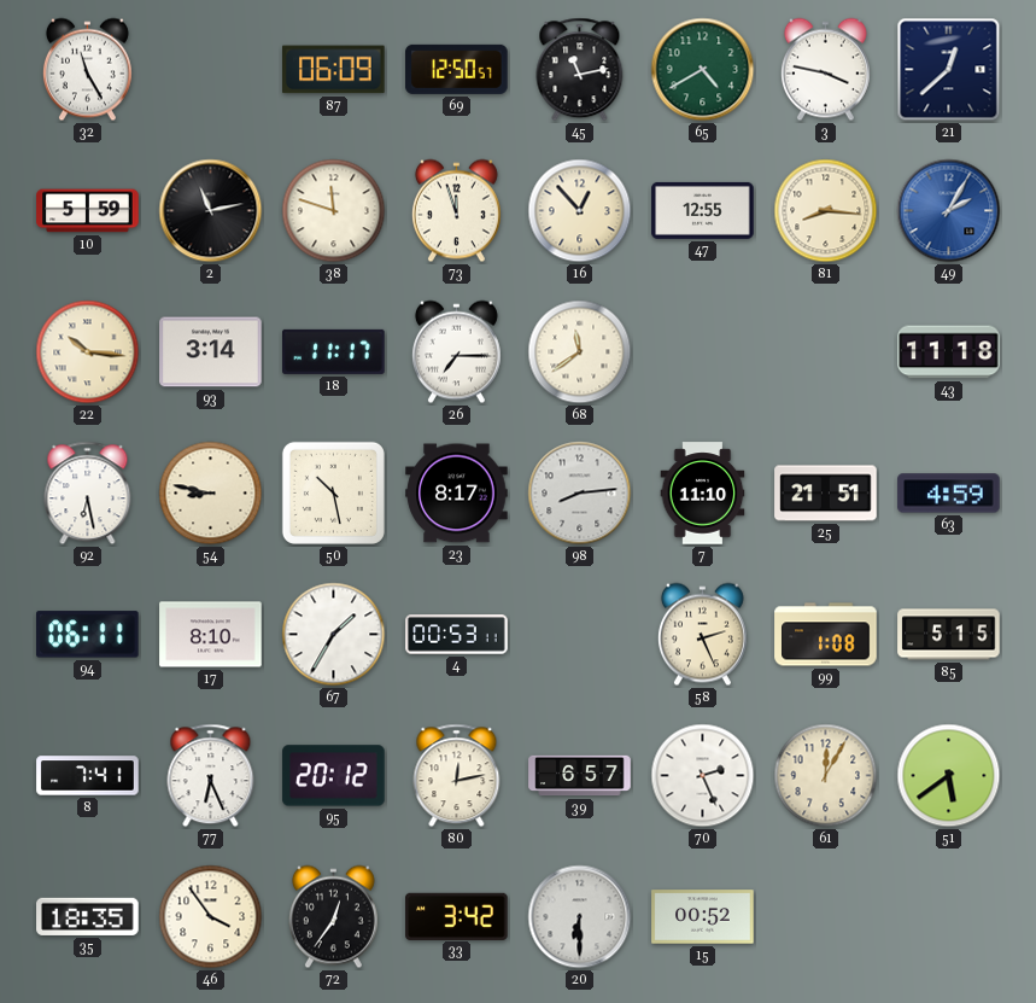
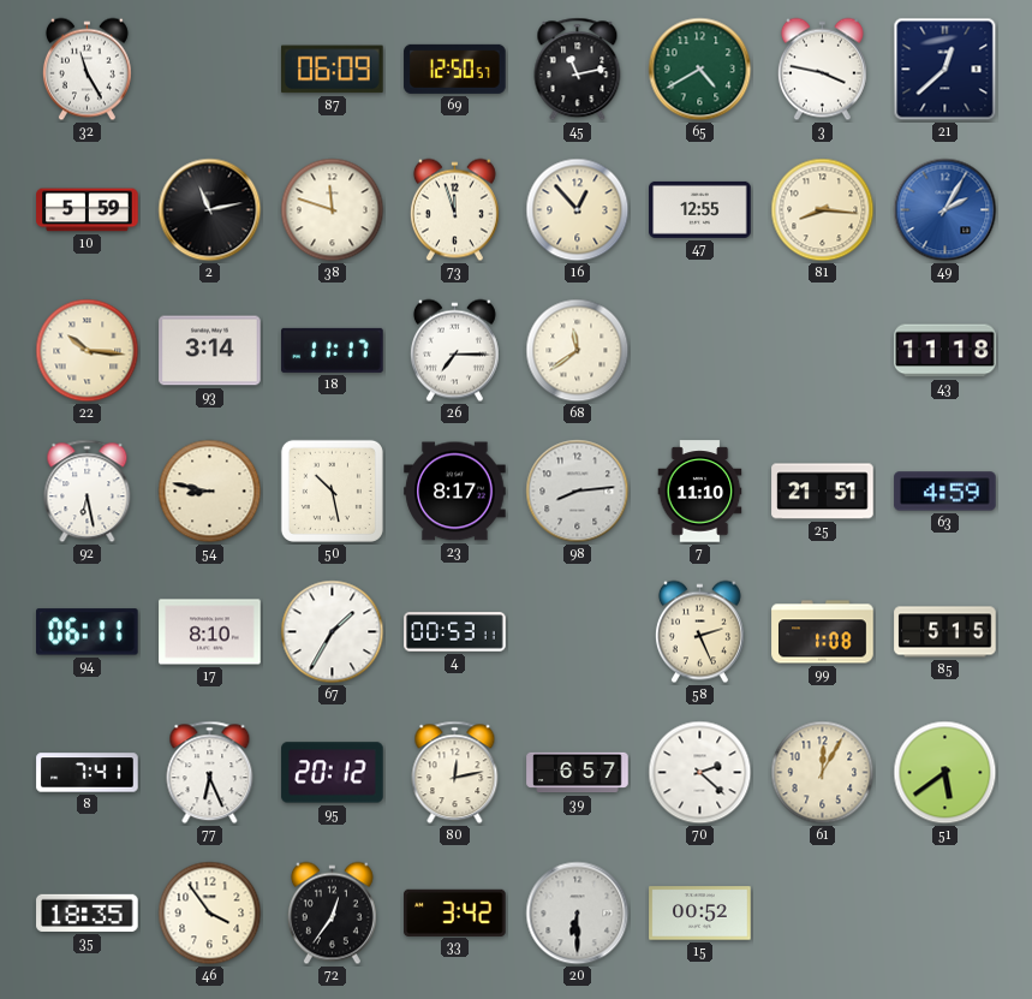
70: 2:26 -> 2:22
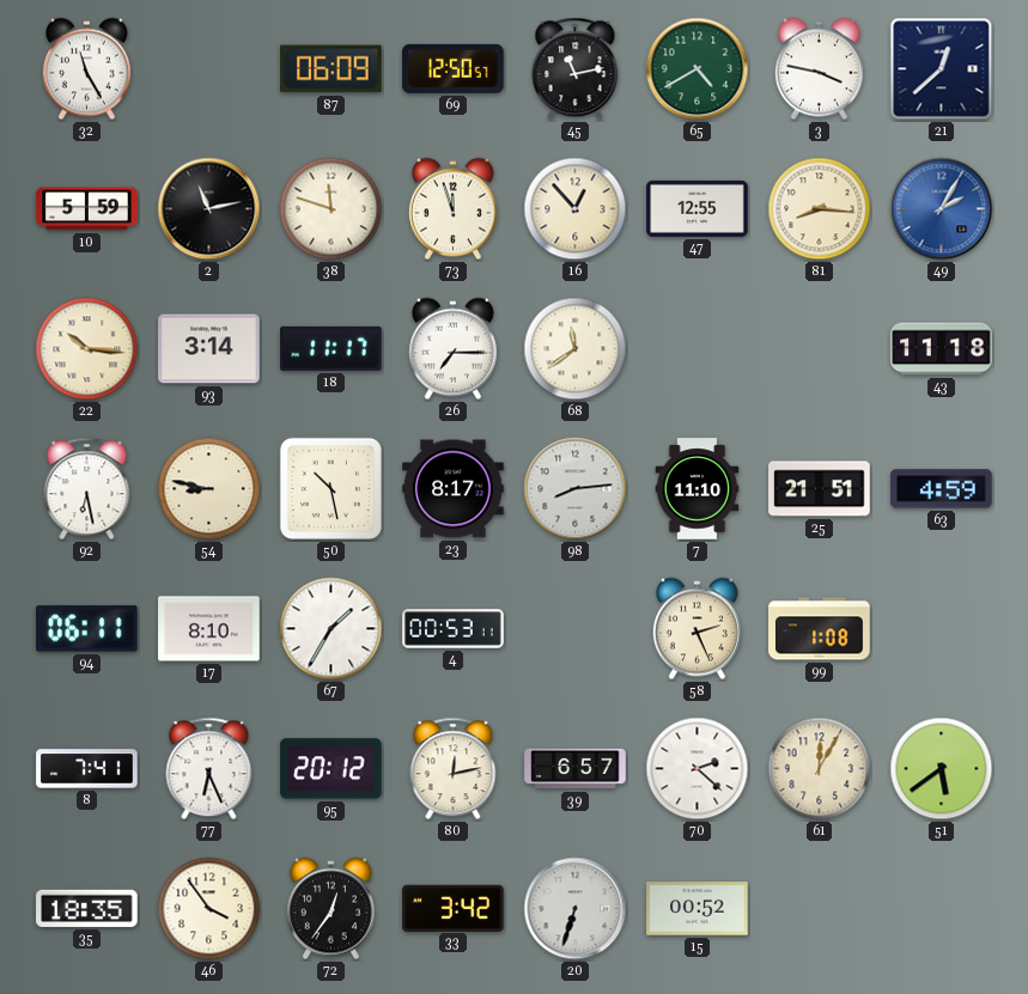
85: 5:15 -> none
20: 6:30 -> 6:33
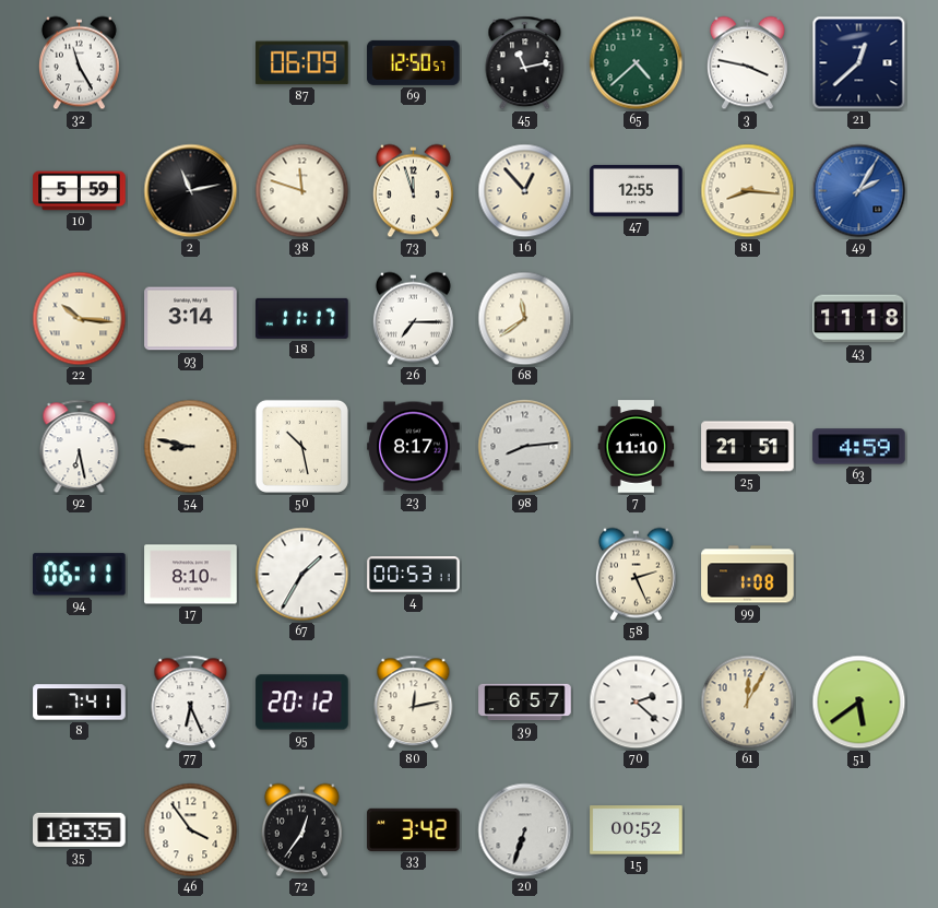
65: 4:40 -> 4:38
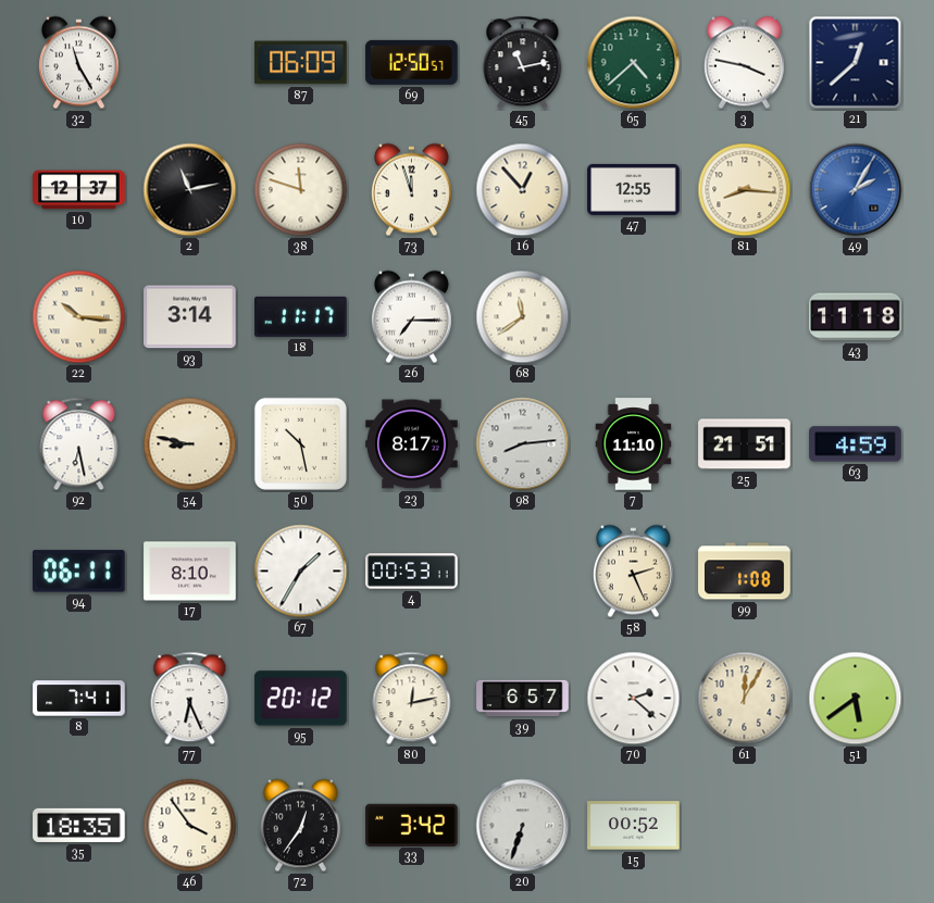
10: 5:59 -> 12:37
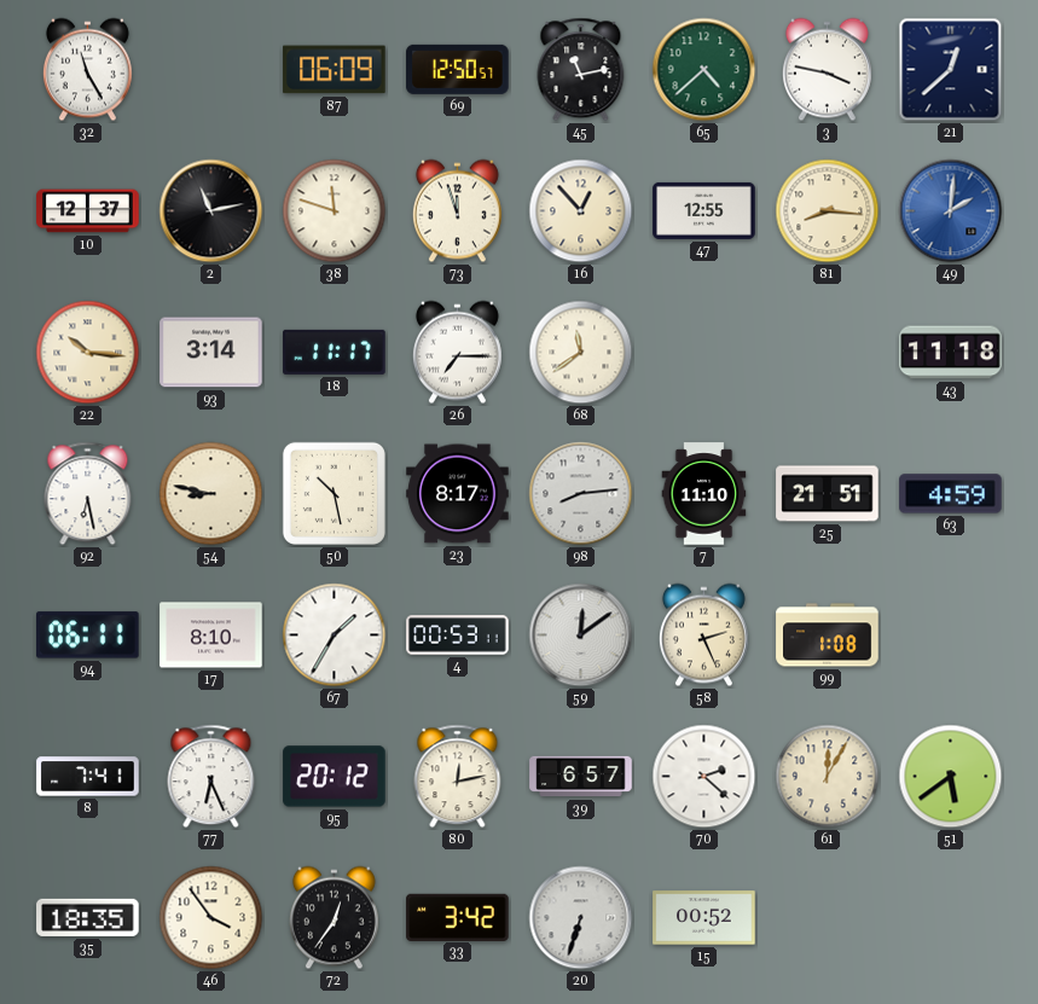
49: 2:05 -> 2:01
59: none -> 12:09
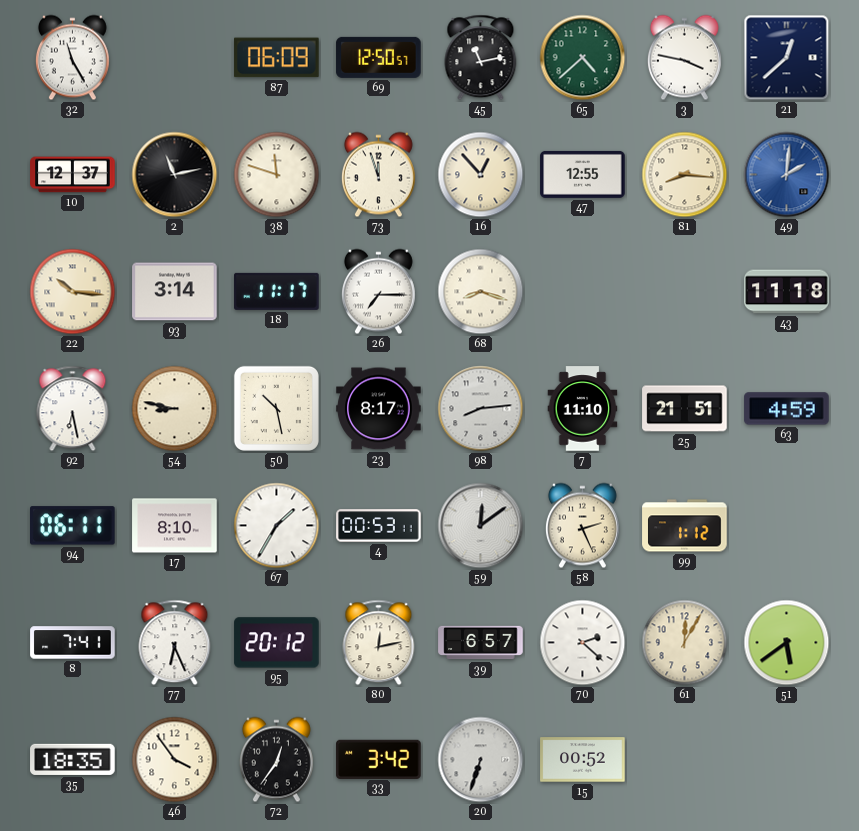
68: 11:39 -> 8:18
99: 1:08 -> 1:12
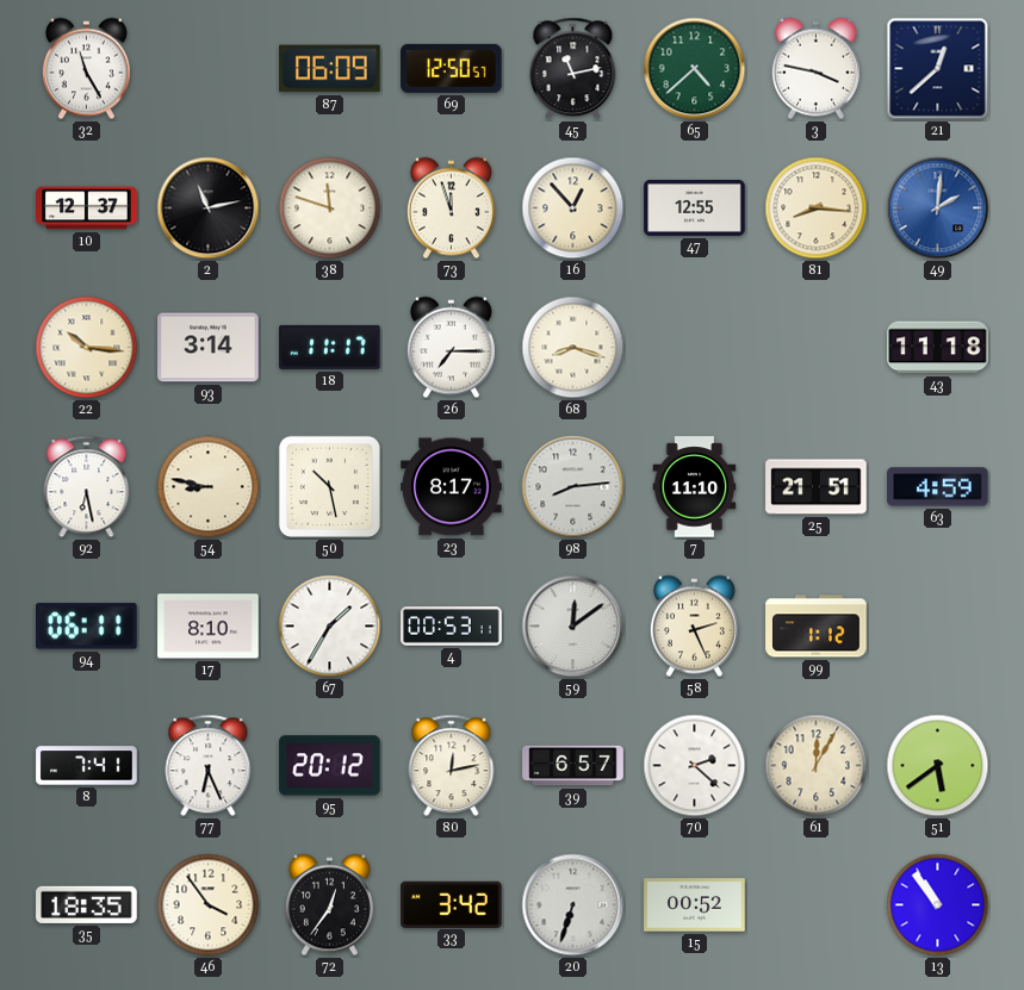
13: none -> 10:54
